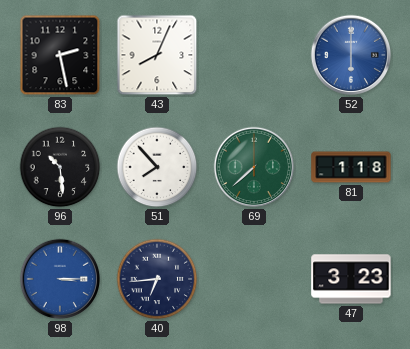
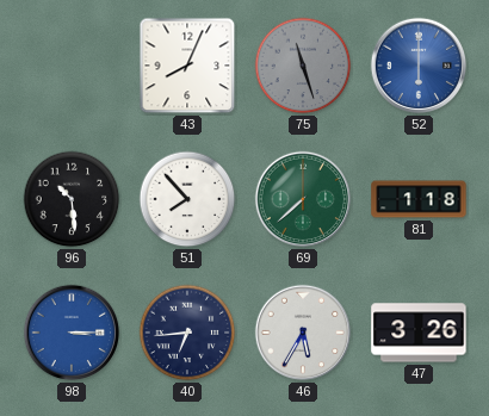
83: 2:28 -> none
75: none -> 11:27
46: none -> 5:35
47: 3:23 -> 3:26
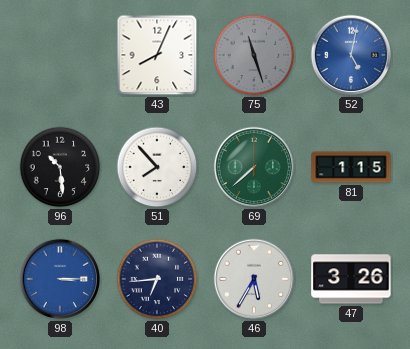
52: 6:00 -> 5:02
81: 1:18 -> 1:15
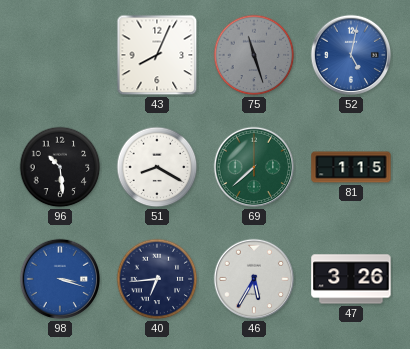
51: 7:53 -> 8:20
98: 3:15 -> 3:18
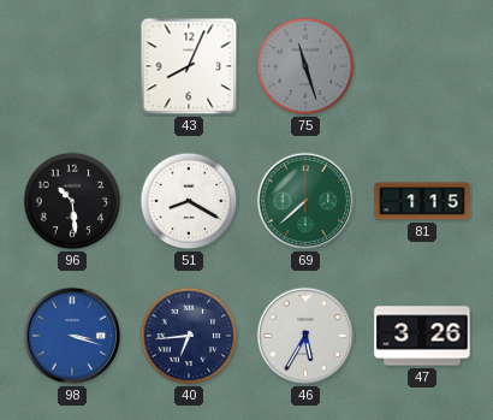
52: 5:02 -> none
